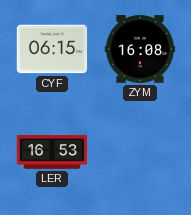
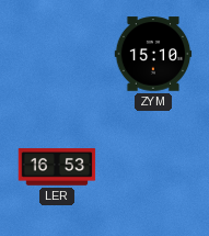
CYF: 06:15 -> none
ZYM: 16:08 -> 15:10
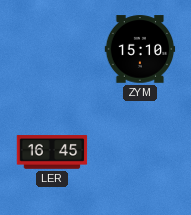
LER: 16:53 -> 16:45
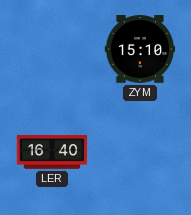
LER: 16:45 -> 16:40
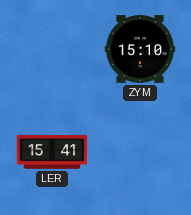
LER: 16:40 -> 15:41
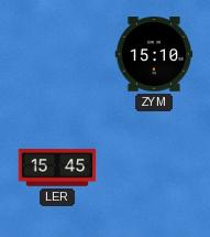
LER: 15:41 -> 15:45
